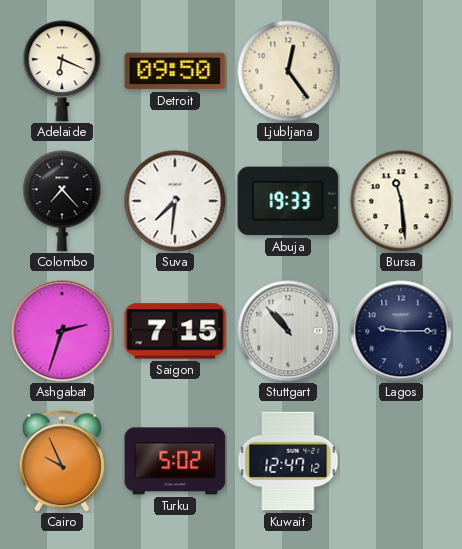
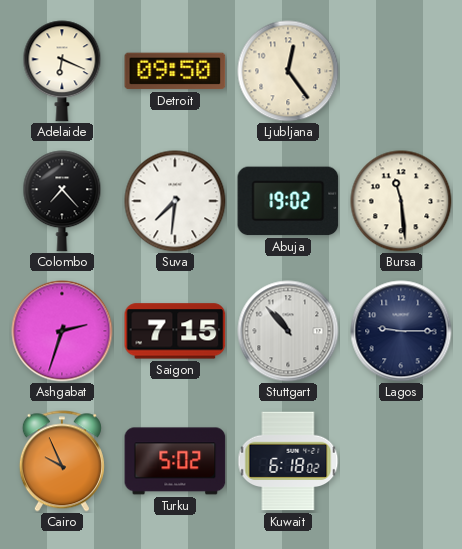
Abuja: 19:33 -> 19:02
Kuwait: 12:47 -> 6:18
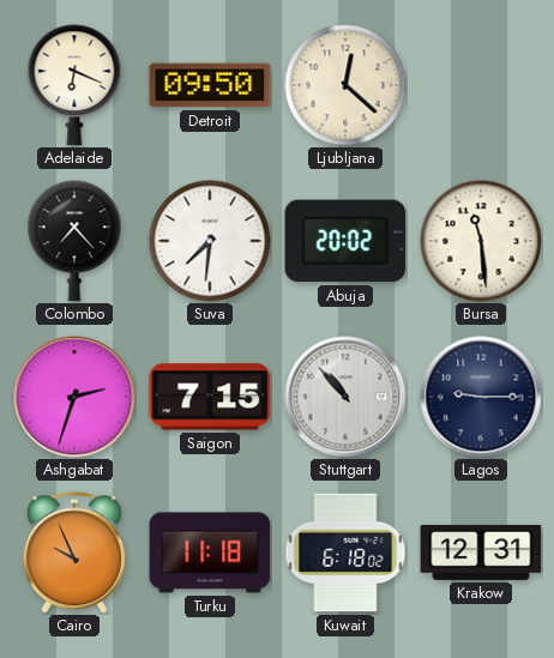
Ljubljana: 12:24 -> 12:22
Abuja: 19:02 -> 20:02
Turku: 5:02 -> 11:18
Krakow: none -> 12:31
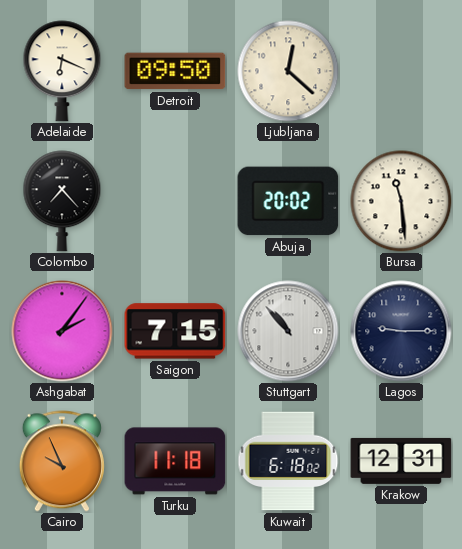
Suva: 7:31 -> none
Ashgabat: 2:33 -> 2:06
